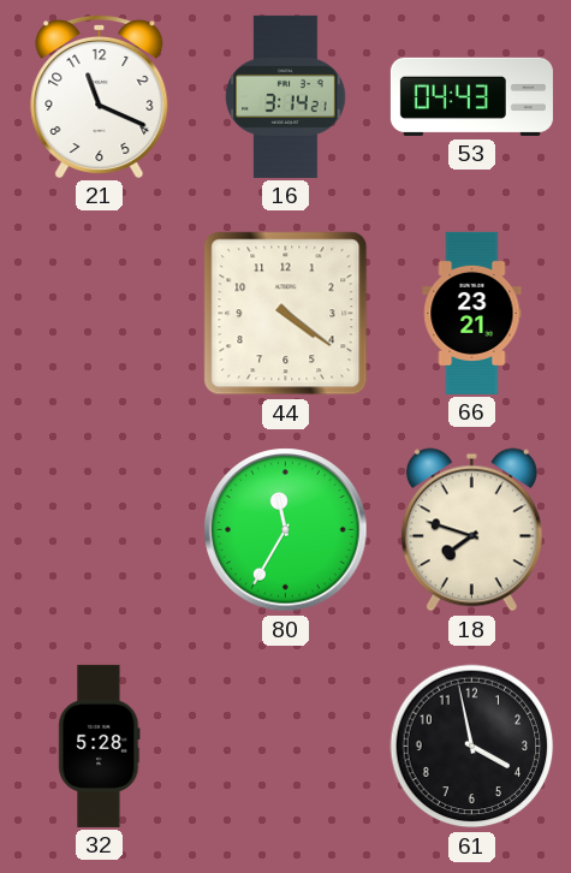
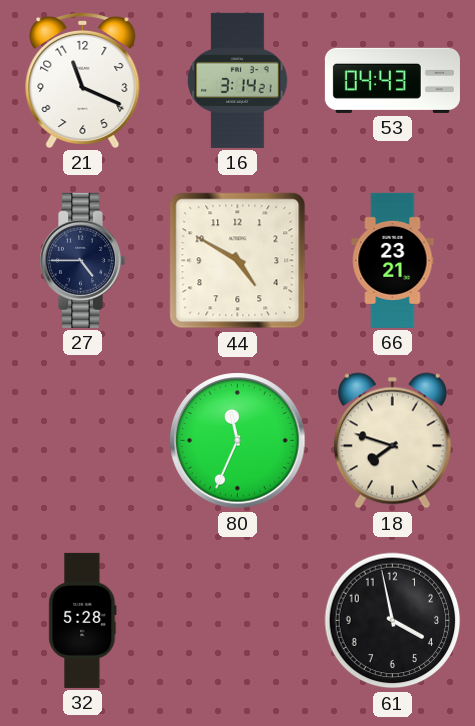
27: none -> 4:45
44: 4:21 -> 4:50
80: 11:35 -> 11:34
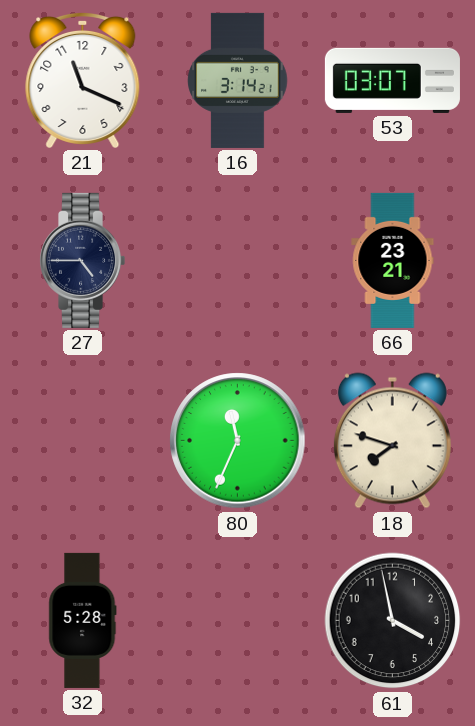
53: 04:43 -> 03:07
44: 4:50 -> none
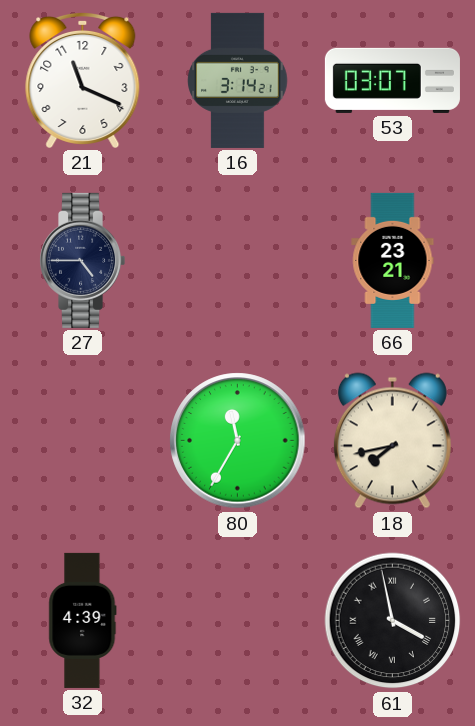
80: 11:34 -> 11:35
18: 7:48 -> 7:43
32: 5:28 -> 4:39
61 numerals: Arabic -> Roman
